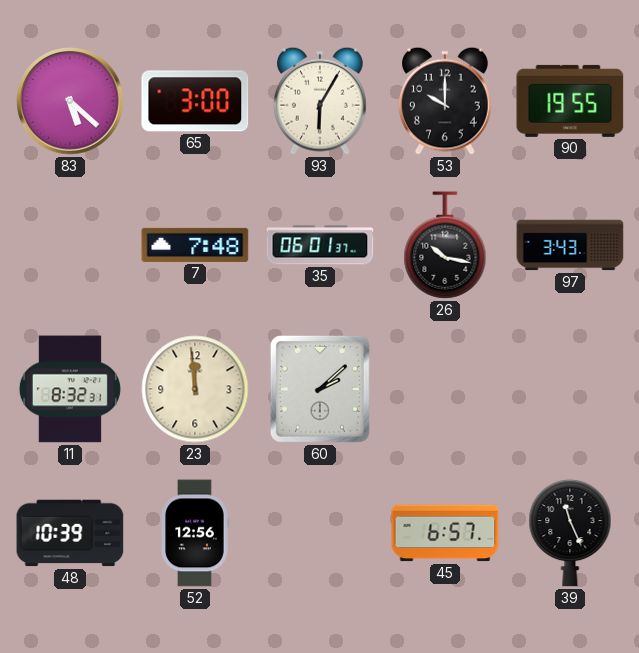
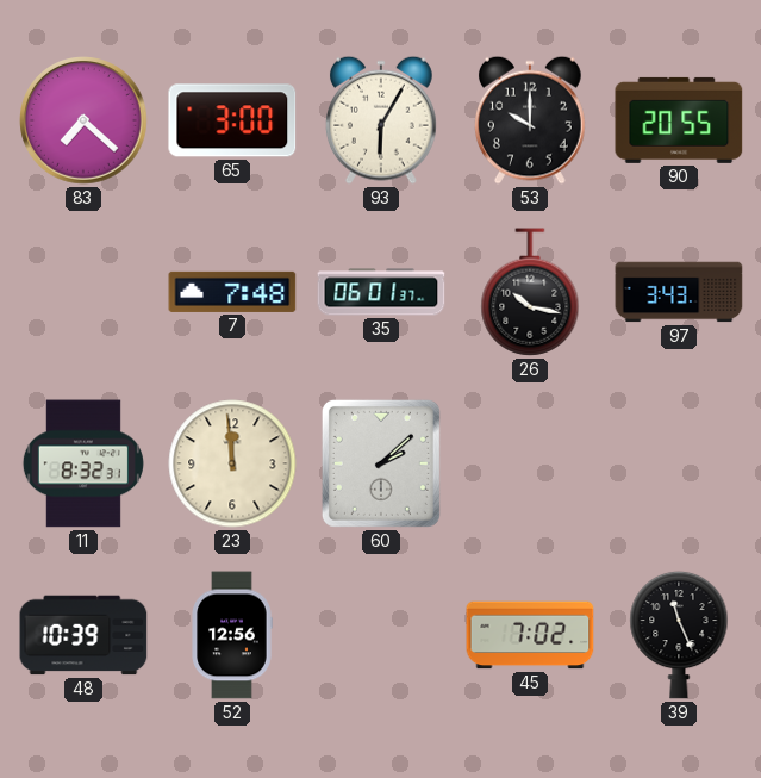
83: 5:22 -> 7:22
90: 19:55 -> 20:55
45: 6:57 -> 7:02
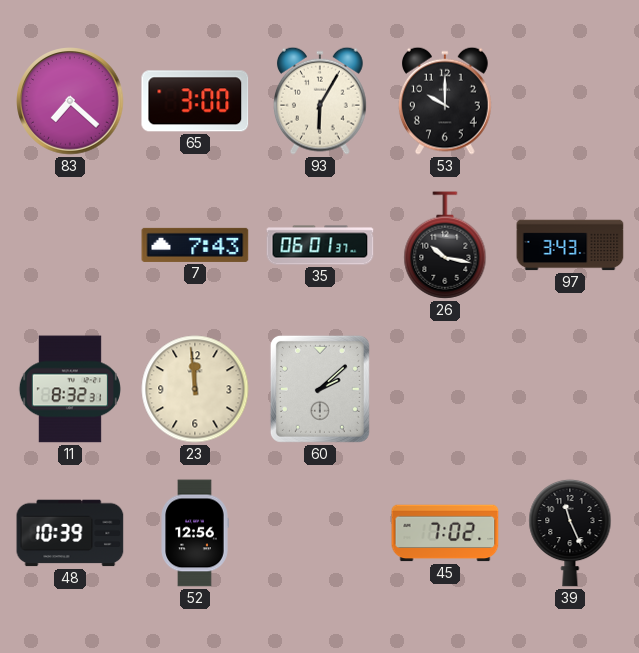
90: 20:55 -> none
7: 7:48 -> 7:43
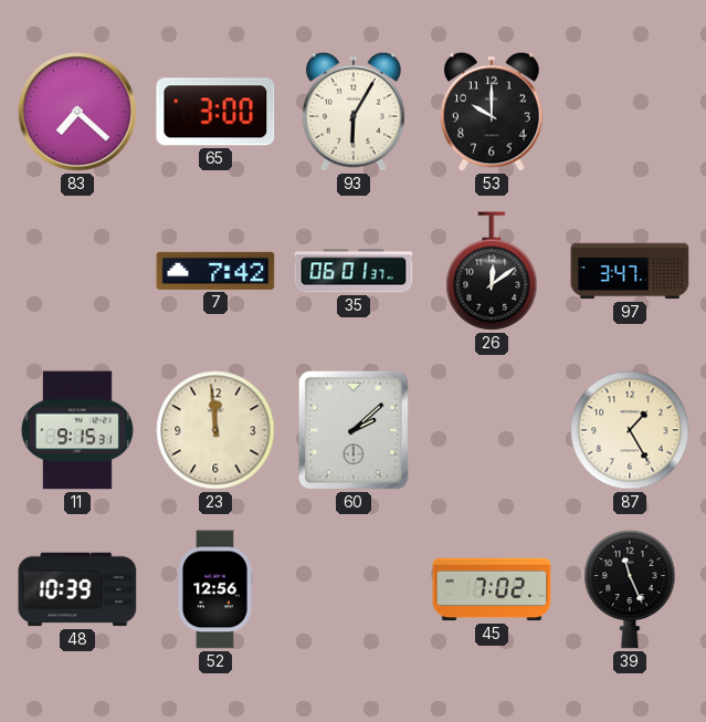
7: 7:43 -> 7:42
26: 10:17 -> 12:09
97: 3:43 -> 3:47
11: 8:32 -> 9:15
87: none -> 1:25
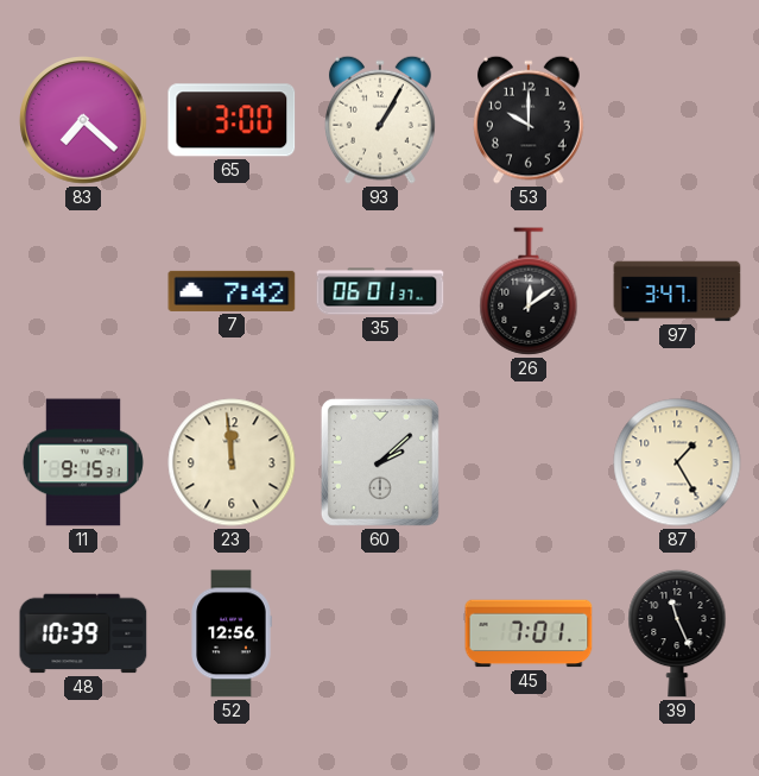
93: 6:05 -> 1:05
45: 7:02 -> 7:01
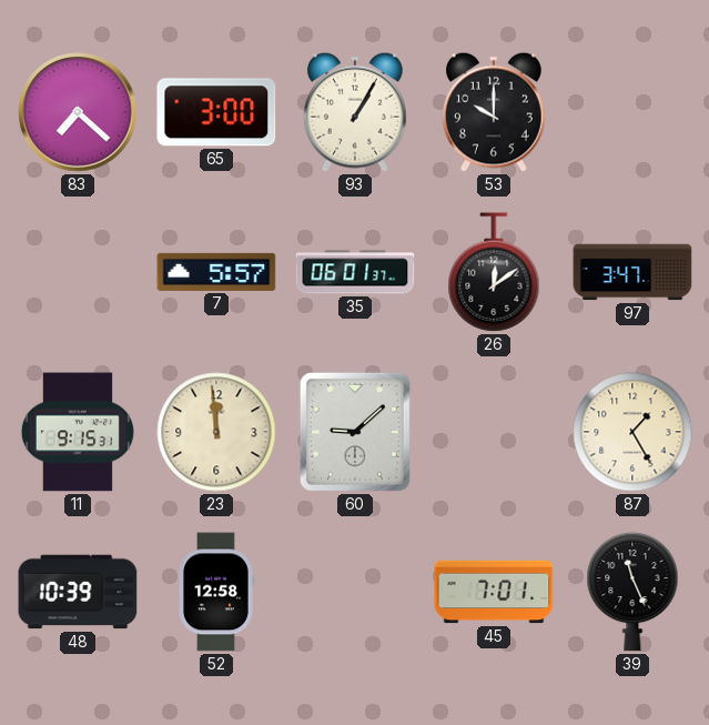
7: 7:42 -> 5:57
60: 2:08 -> 9:08
52: 12:56 -> 12:58
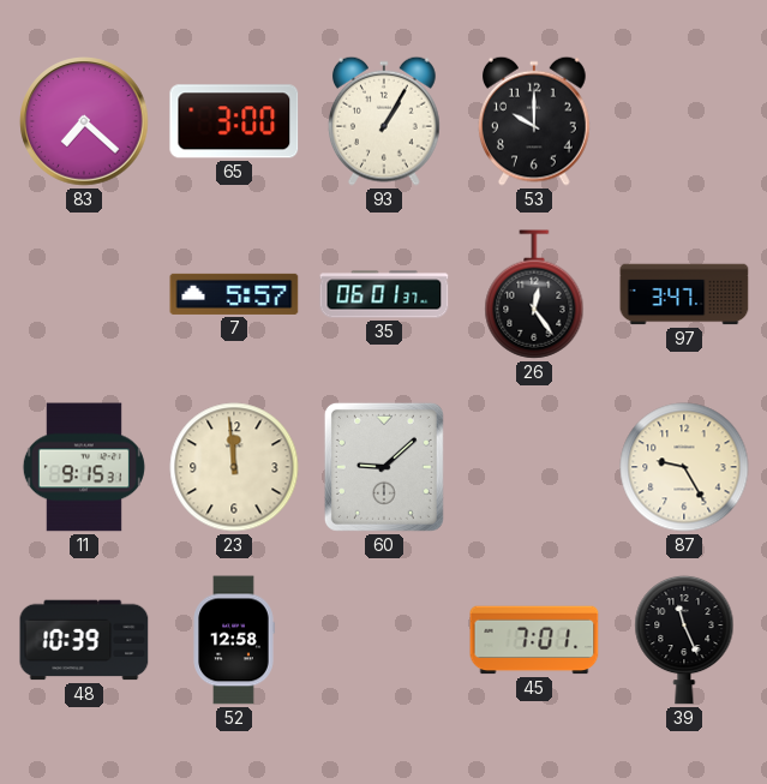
26: 12:09 -> 12:24
87: 1:25 -> 9:25
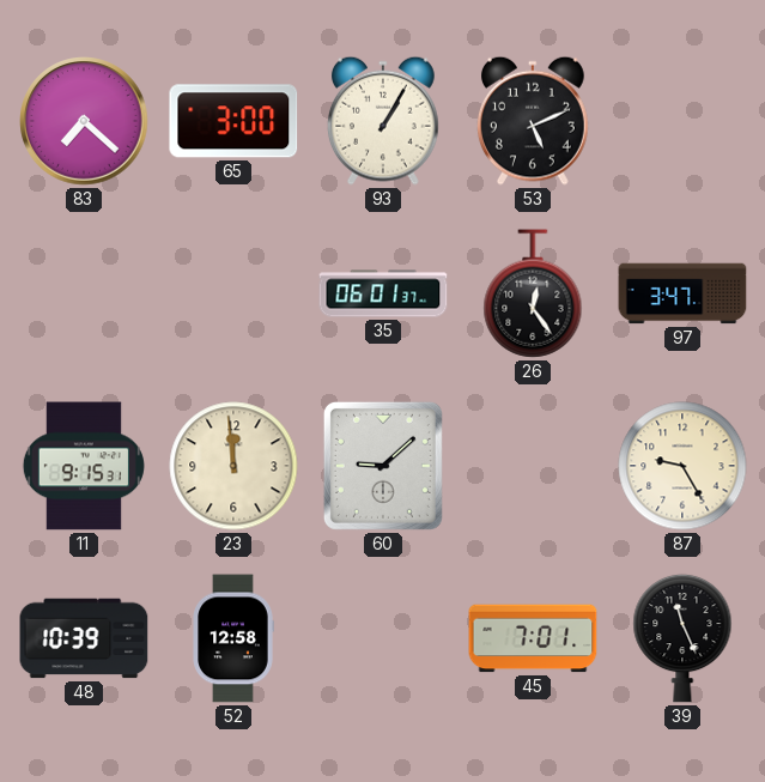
53: 10:00 -> 5:11
7: 5:57 -> none
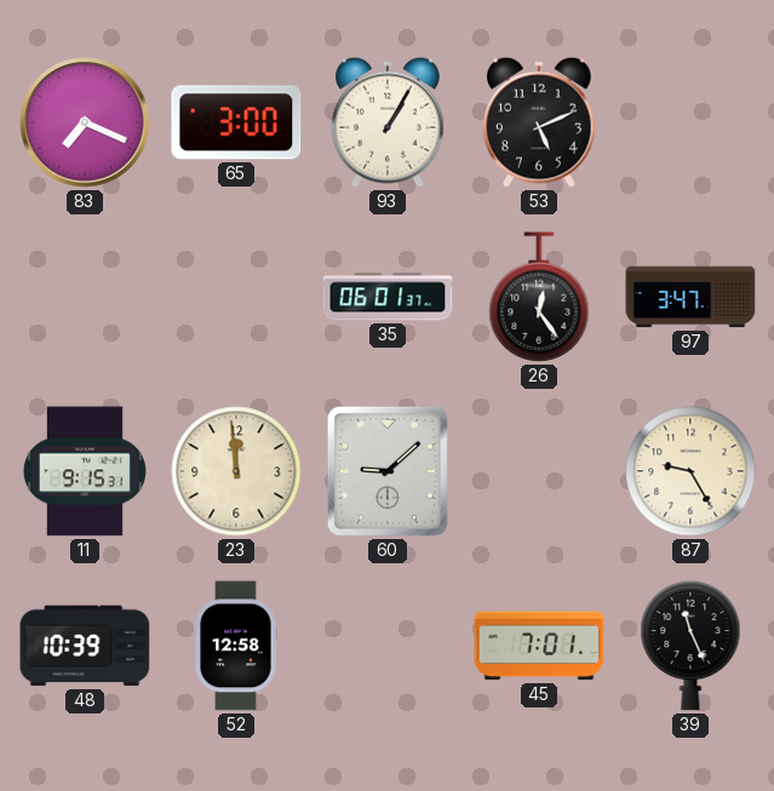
83: 7:22 -> 7:19
